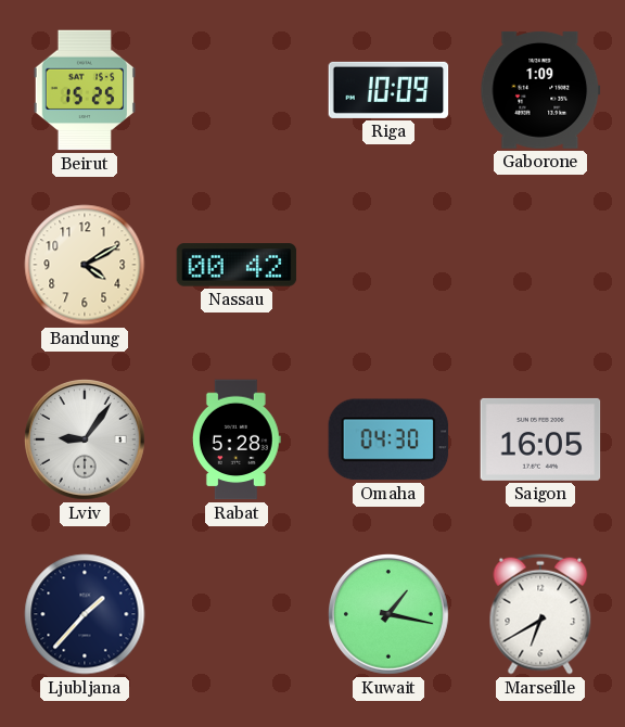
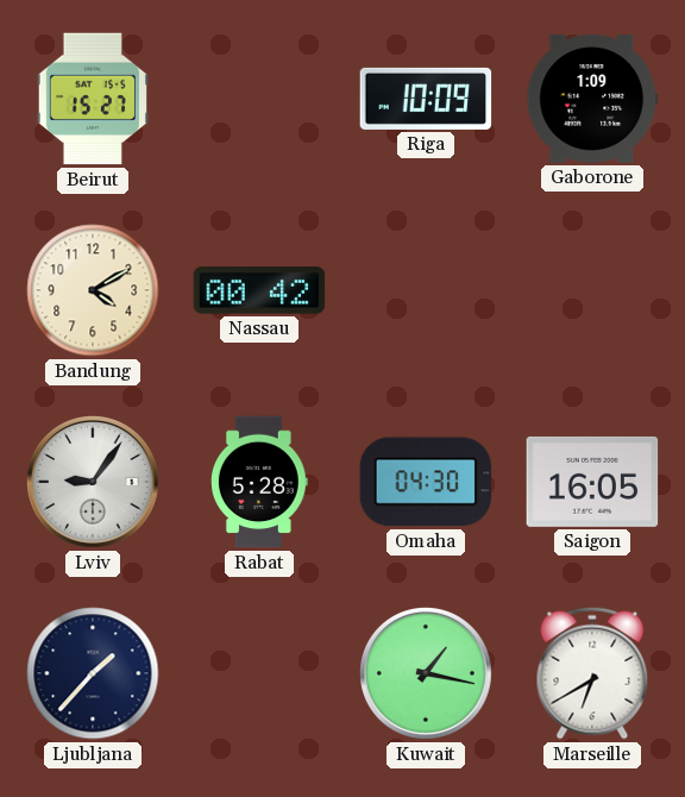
Beirut: 15:25 -> 15:27
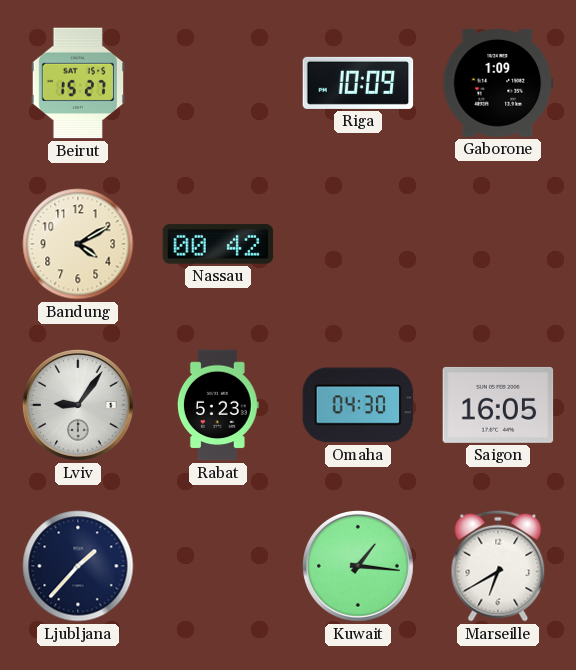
Rabat: 5:28 -> 5:23
Kuwait: 1:17 -> 1:16
